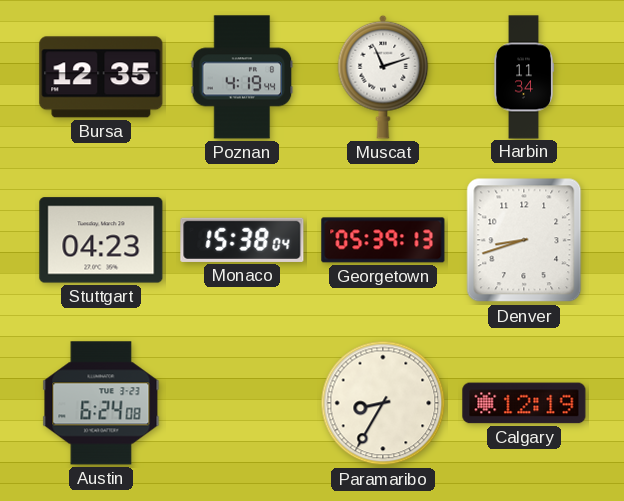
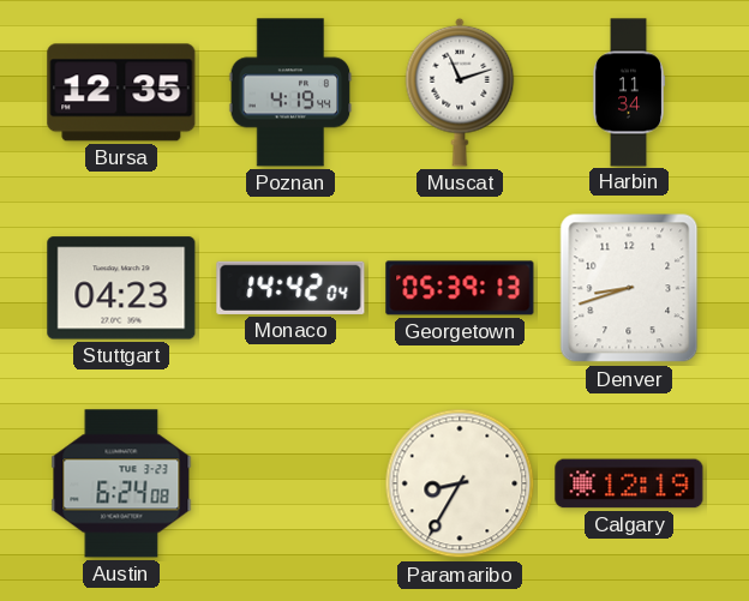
Monaco: 15:38 -> 14:42
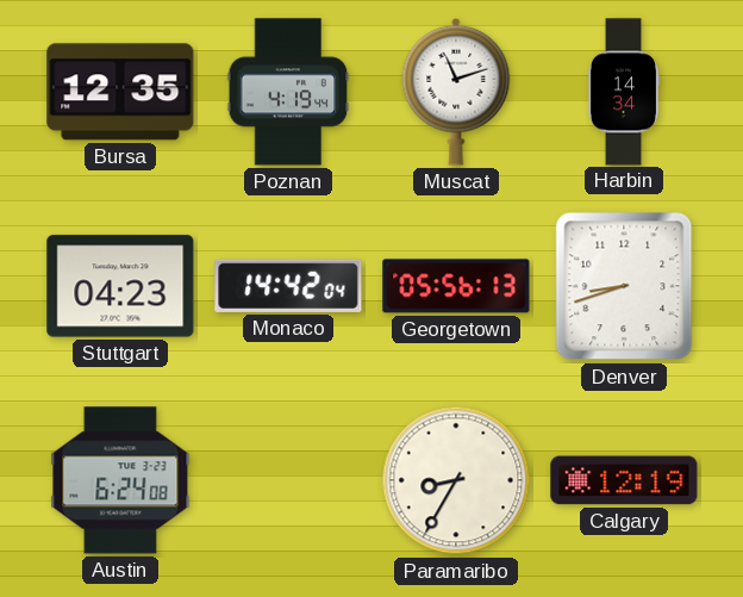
Harbin: 11:34 -> 14:34
Georgetown: 05:39 -> 05:56
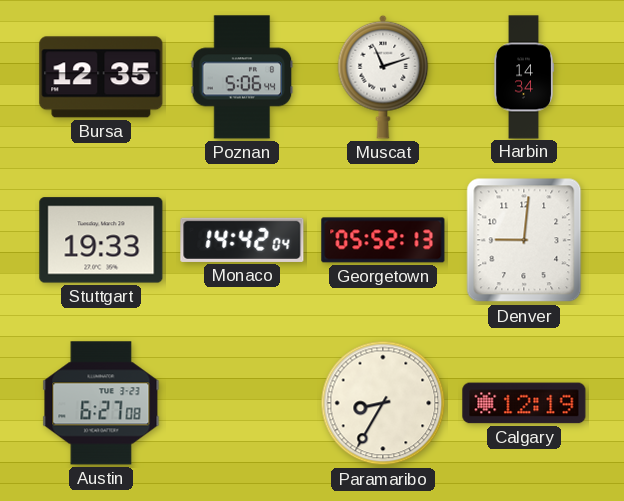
Poznan: 4:19 -> 5:06
Stuttgart: 04:23 -> 19:33
Georgetown: 05:56 -> 05:52
Denver: 8:42 -> 9:01
Austin: 6:24 -> 6:27
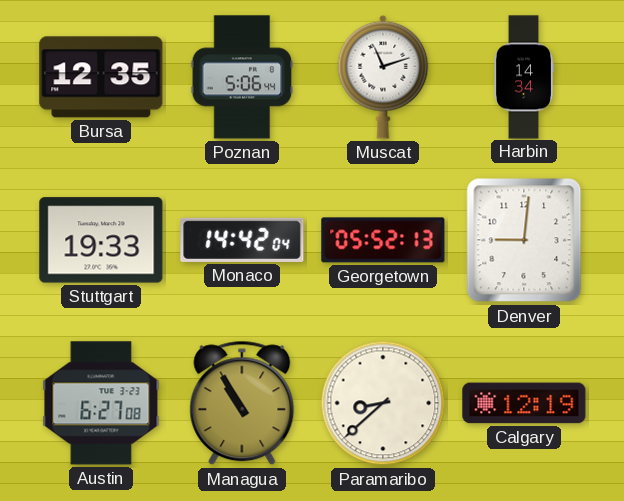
Managua: none -> 10:55
Paramaribo: 8:35 -> 8:38
